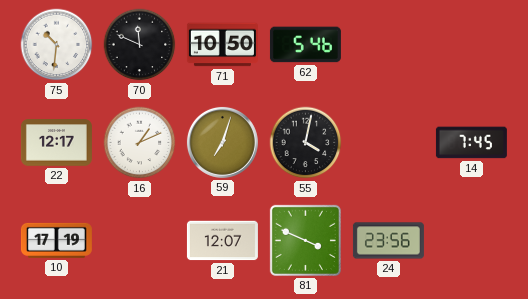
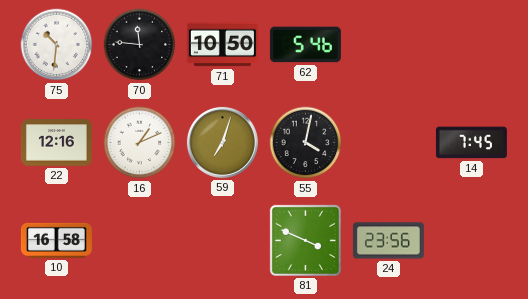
70: 11:49 -> 11:46
22: 12:17 -> 12:16
10: 17:19 -> 16:58
21: 12:07 -> none
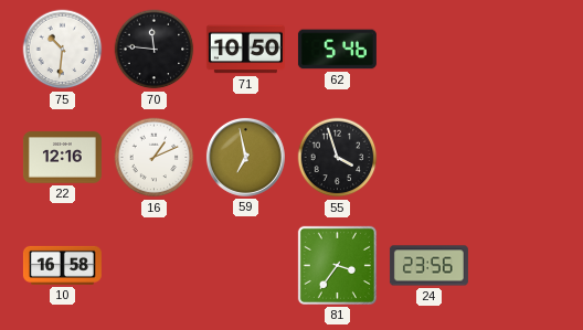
59: 7:03 -> 6:58
55: 4:02 -> 3:57
14: 7:45 -> none
81: 3:49 -> 3:36
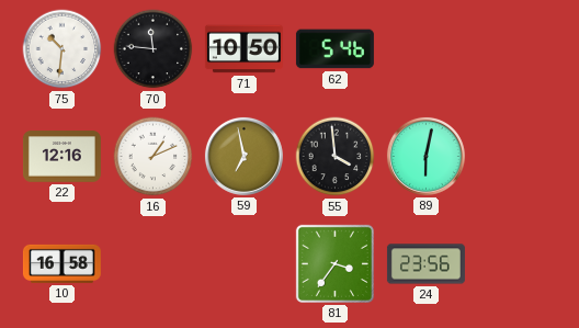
55: 3:57 -> 3:59
89: none -> 6:02
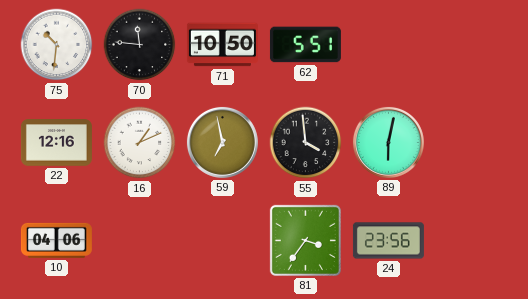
62: 5:46 -> 5:51
10: 16:58 -> 04:06
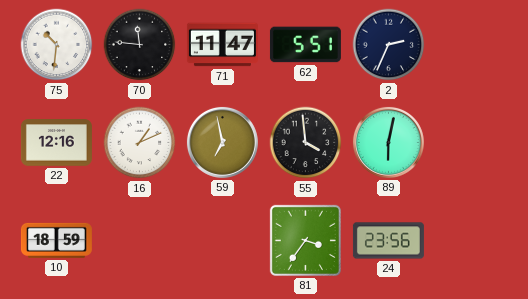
71: 10:50 -> 11:47
2: none -> 2:34
10: 04:06 -> 18:59
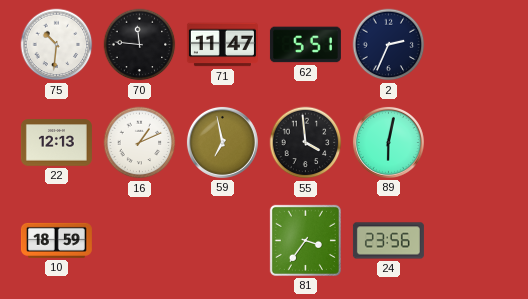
22: 12:16 -> 12:13
